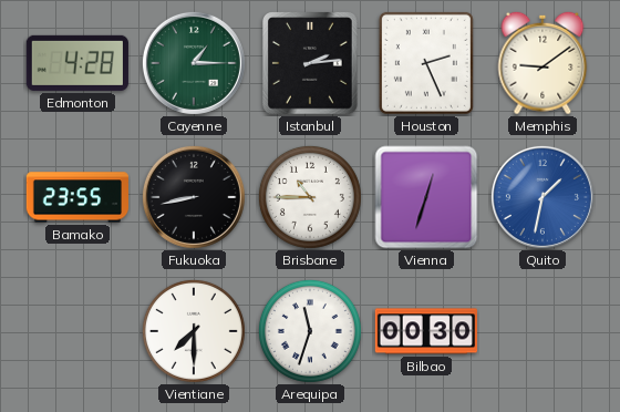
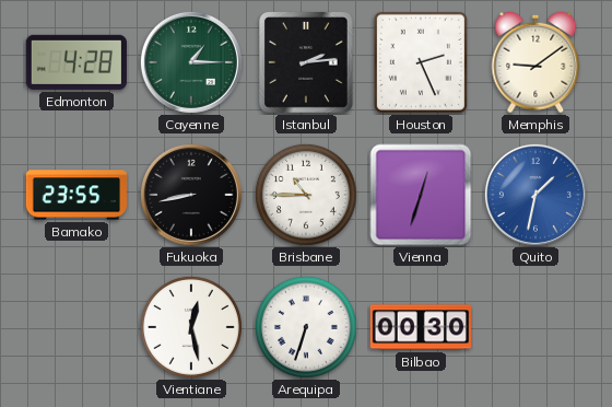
Vientiane: 7:30 -> 12:28
Arequipa: 11:33 -> 6:33
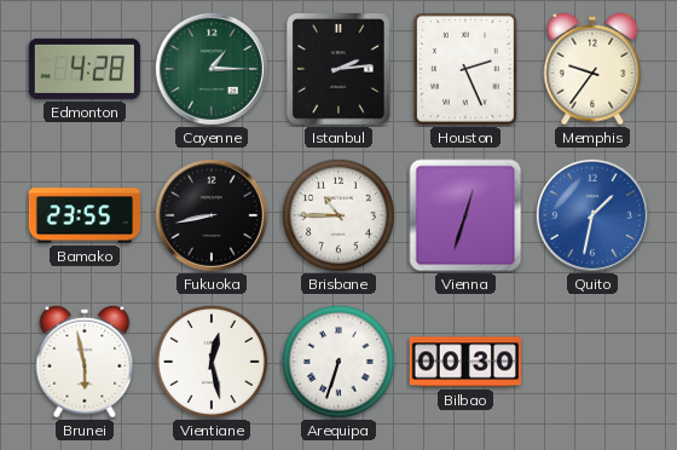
Memphis: 9:09 -> 9:36
Brunei: none -> 5:58
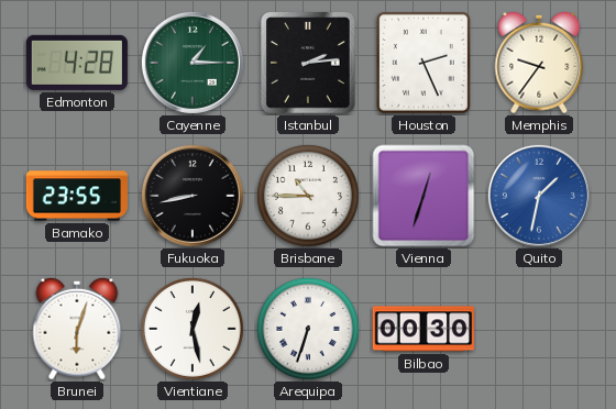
Brunei: 5:58 -> 6:03
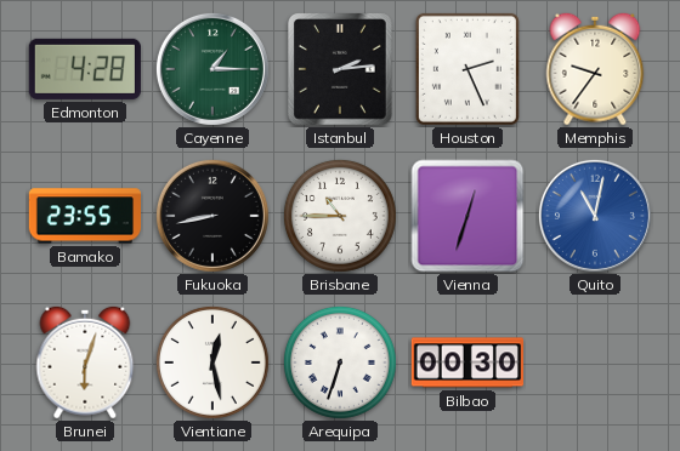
Quito: 1:32 -> 11:02
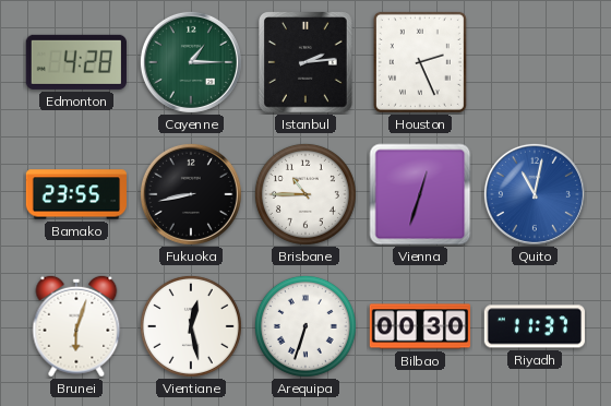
Memphis: 9:36 -> none
Riyadh: none -> 11:37
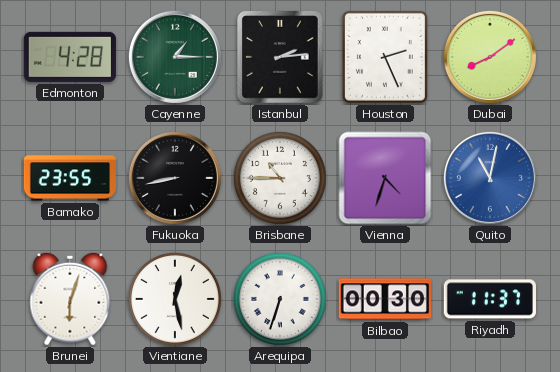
Dubai: none -> 8:09
Vienna: 12:33 -> 4:33
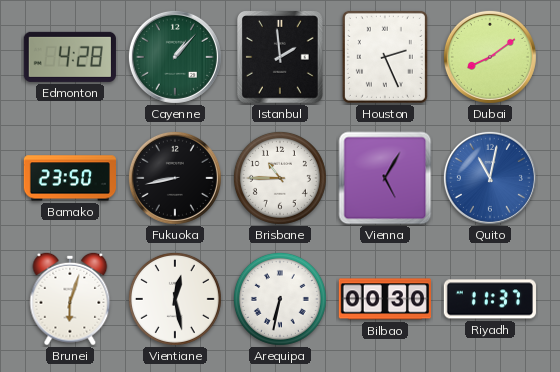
Cayenne: 1:15 -> 1:07
Istanbul: 2:14 -> 1:59
Bamako: 23:55 -> 23:50
Vienna: 4:33 -> 5:05
Arequipa: 6:33 -> 6:32
